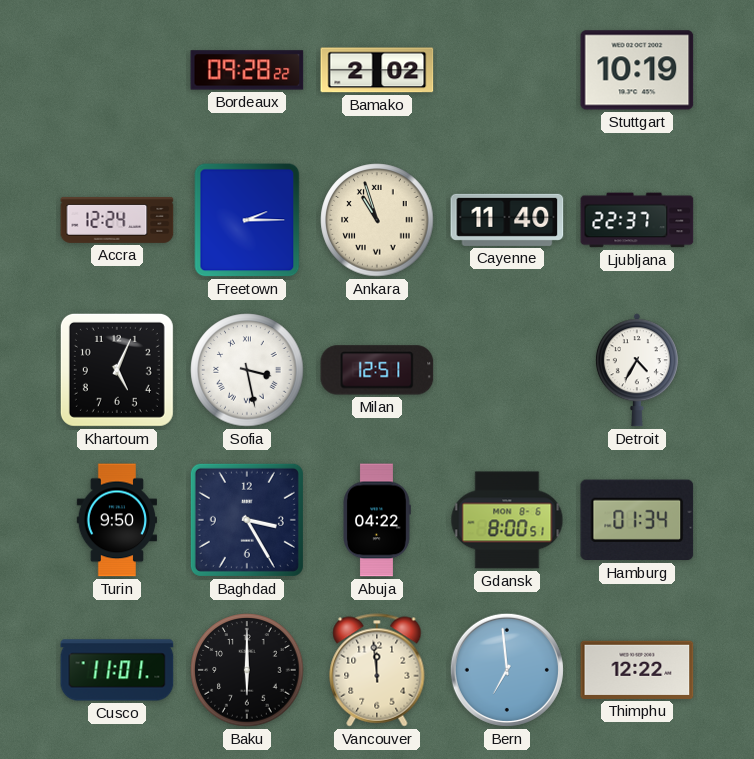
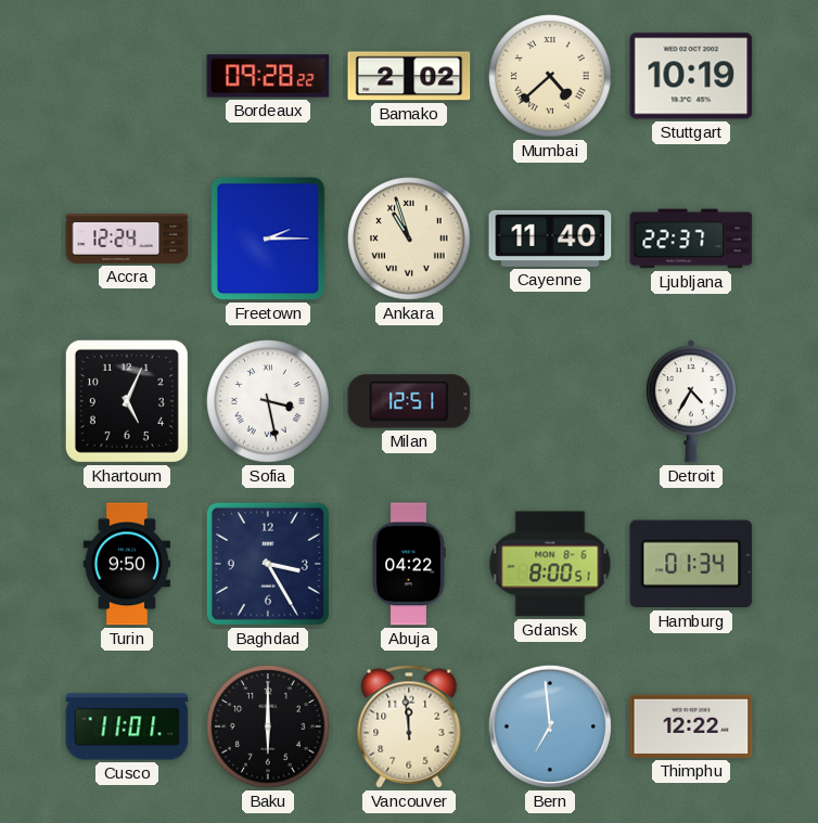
Mumbai: none -> 4:38
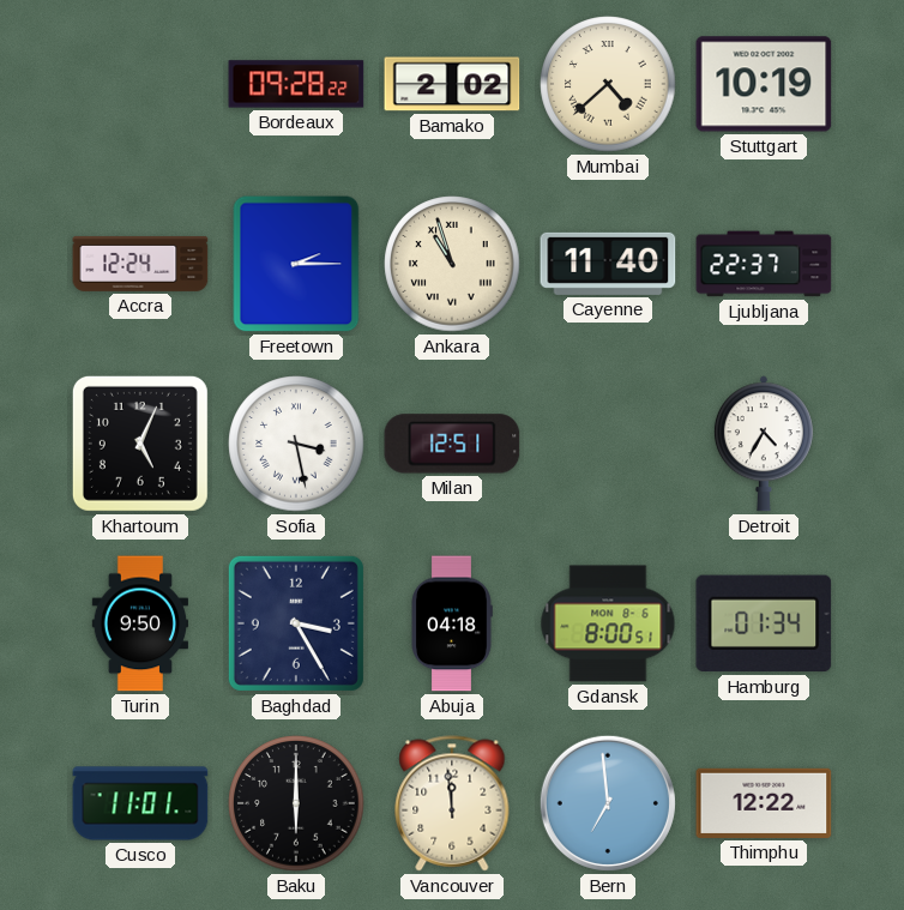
Abuja: 04:22 -> 04:18
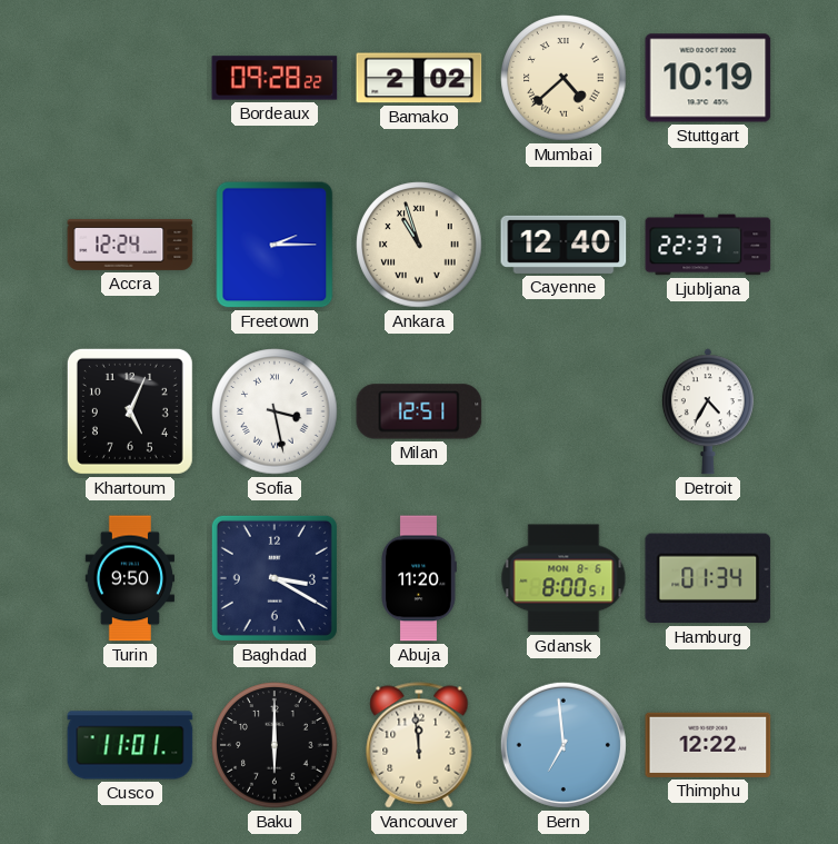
Cayenne: 11:40 -> 12:40
Baghdad: 3:25 -> 3:20
Abuja: 04:18 -> 11:20
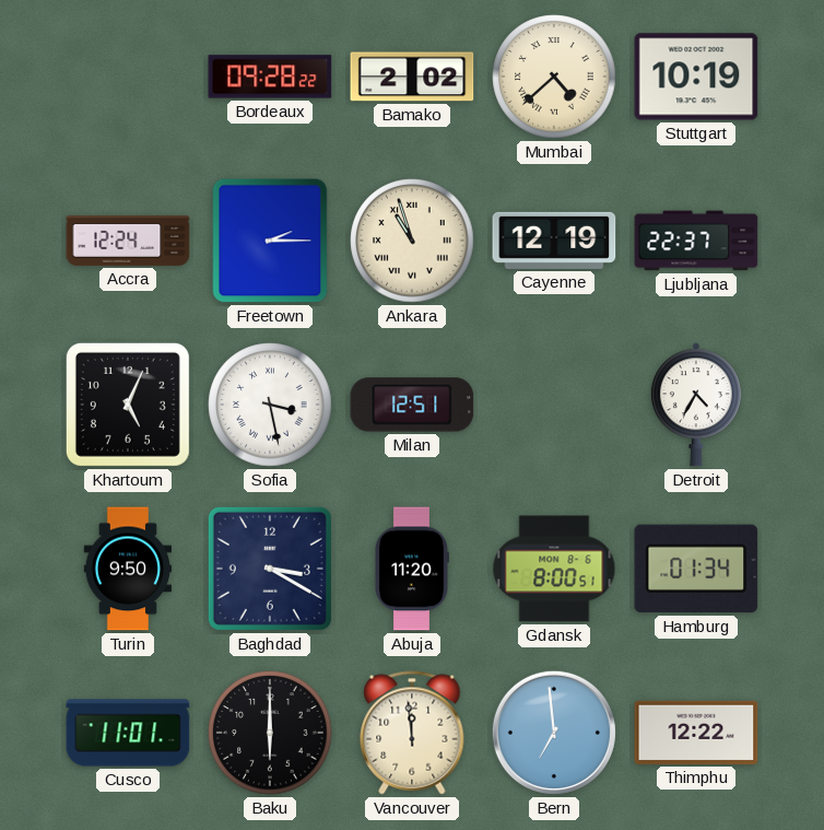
Cayenne: 12:40 -> 12:19
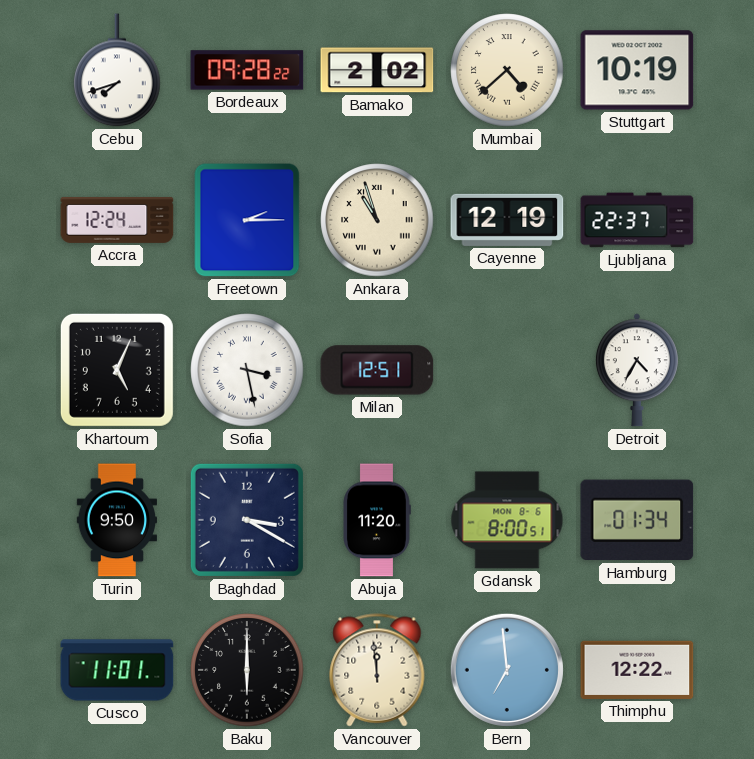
Cebu: none -> 7:42
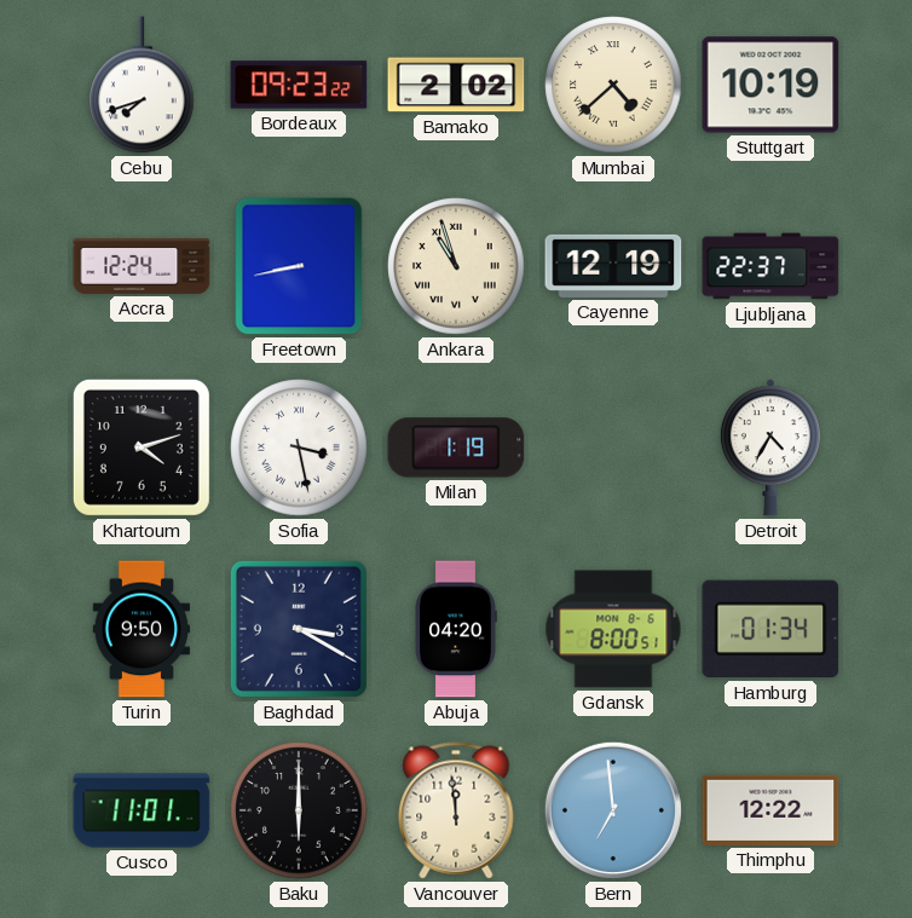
Bordeaux: 09:28 -> 09:23
Freetown: 2:15 -> 8:43
Khartoum: 5:04 -> 4:12
Milan: 12:51 -> 1:19
Abuja: 11:20 -> 04:20
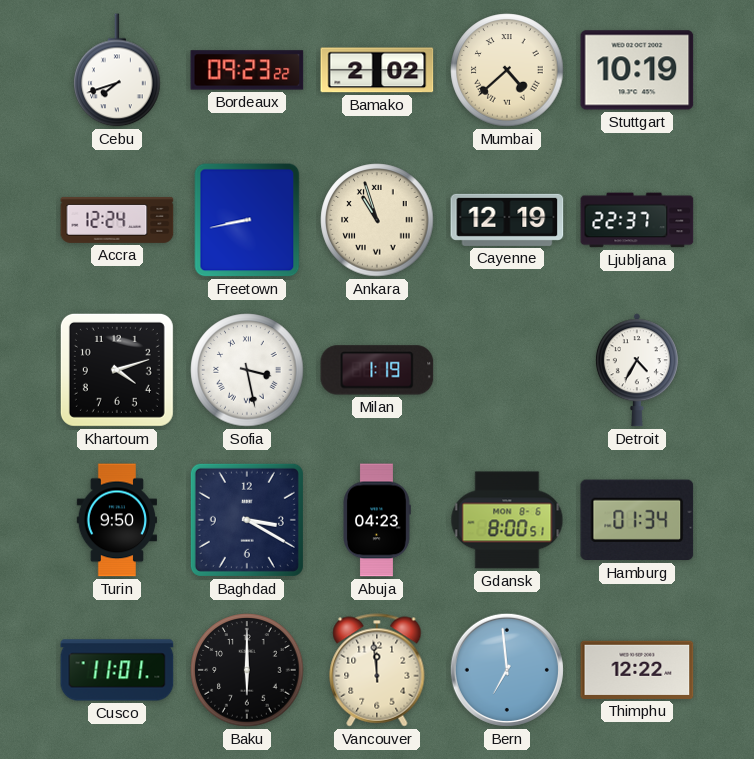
Abuja: 04:20 -> 04:23
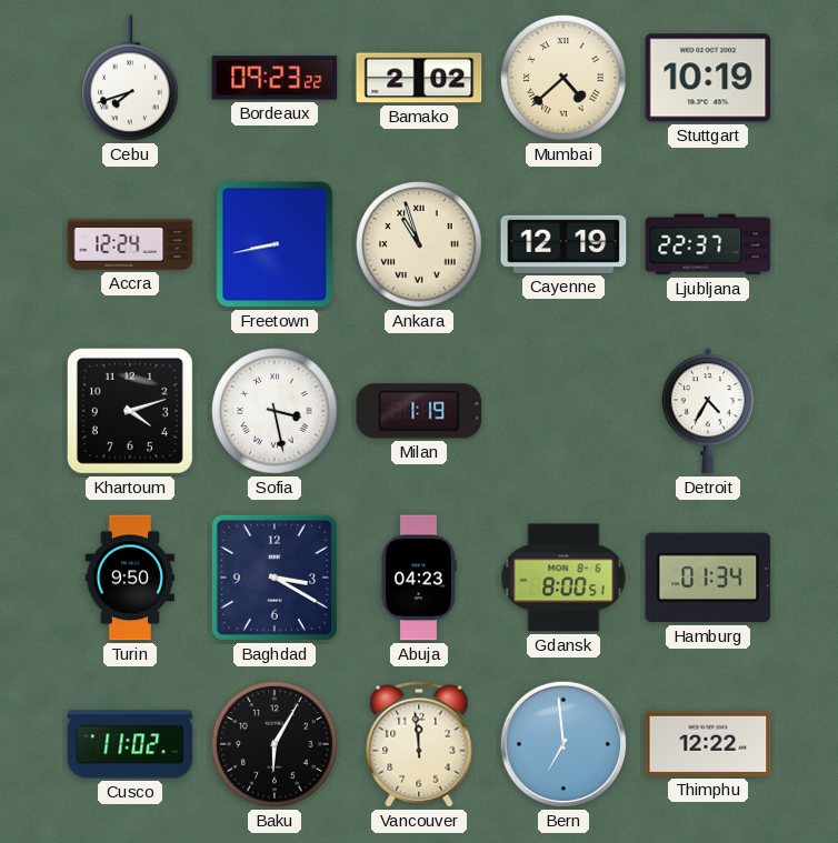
Cusco: 11:01 -> 11:02
Baku: 6:00 -> 6:05
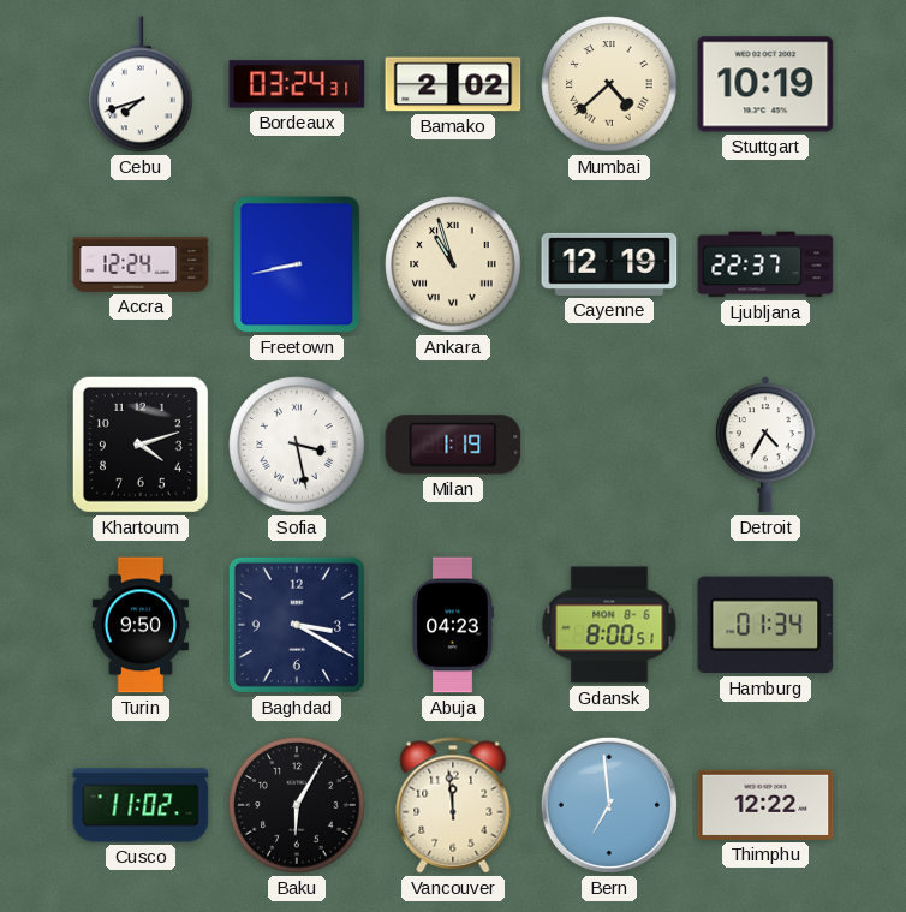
Bordeaux: 09:23 -> 03:24
